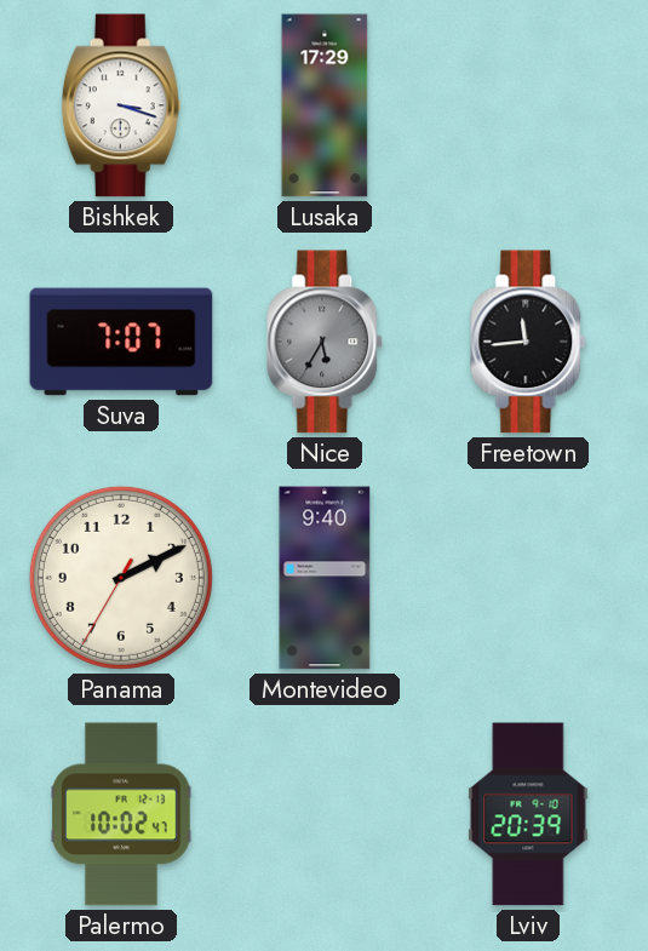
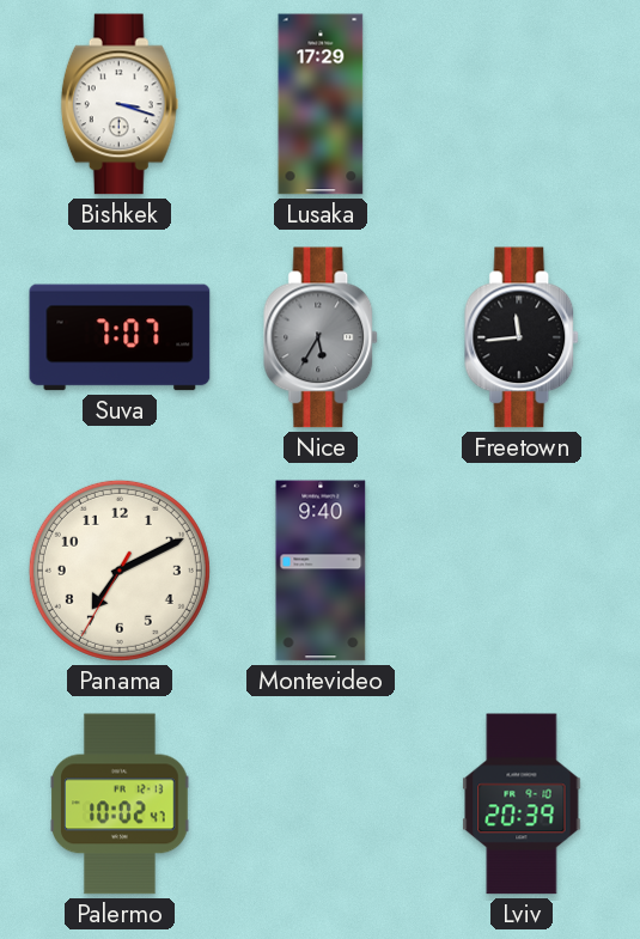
Panama: 2:10 -> 7:10
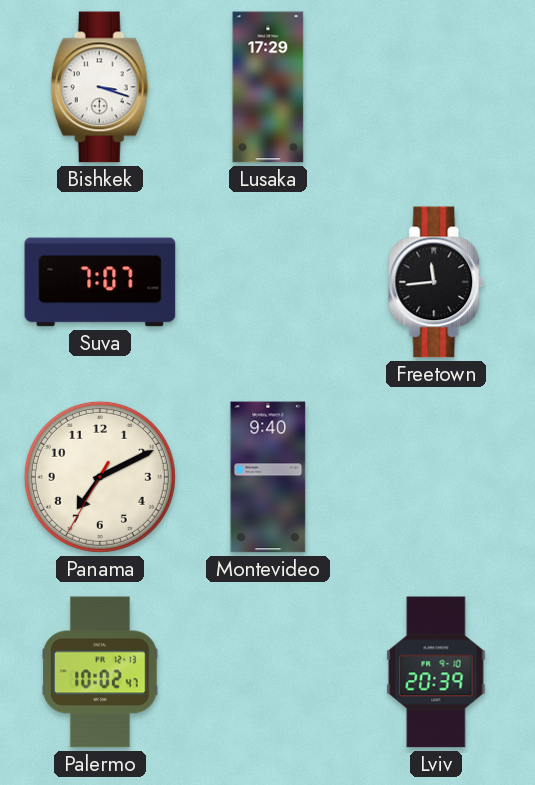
Nice: 5:35 -> none
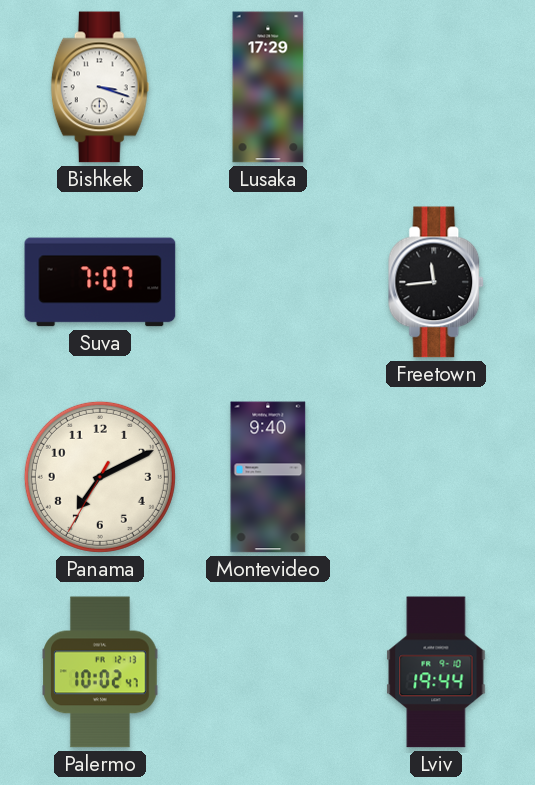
Lviv: 20:39 -> 19:44
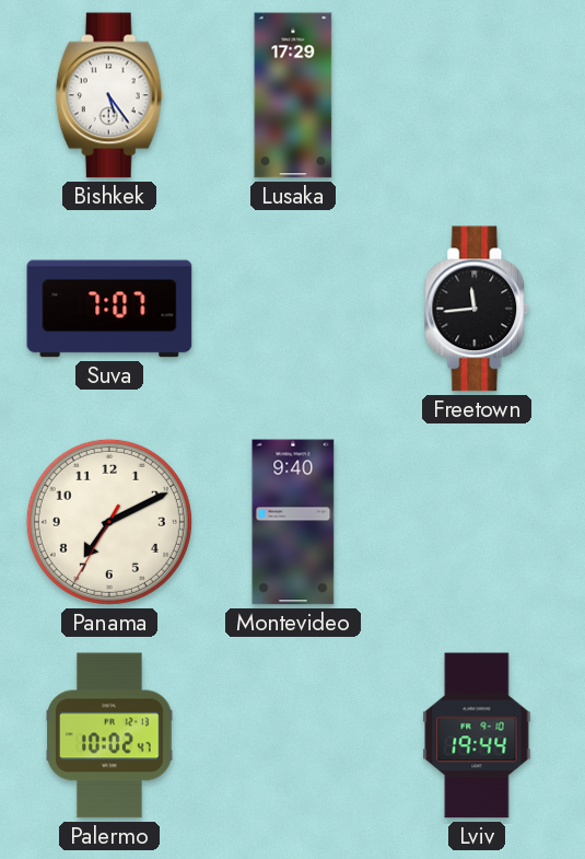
Bishkek: 3:18 -> 5:24
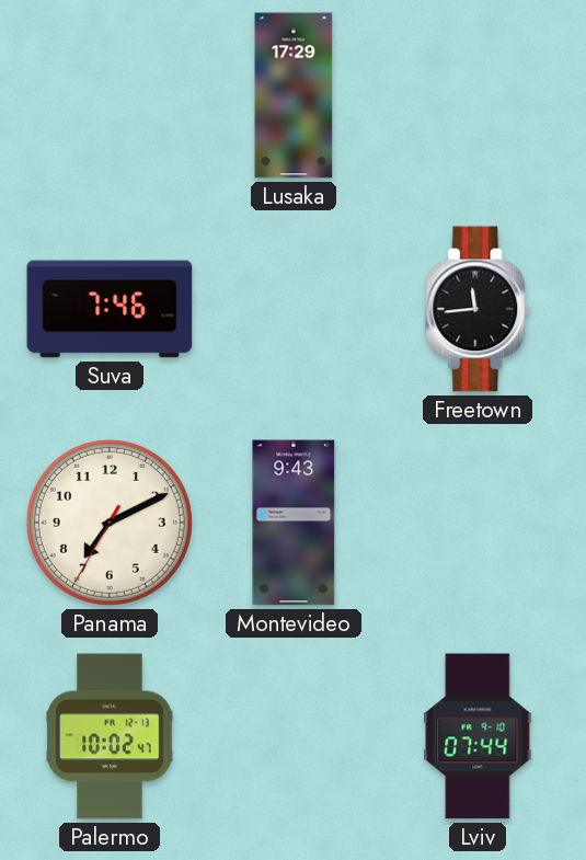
Bishkek: 5:24 -> none
Suva: 7:07 -> 7:46
Montevideo: 9:40 -> 9:43
Lviv: 19:44 -> 07:44
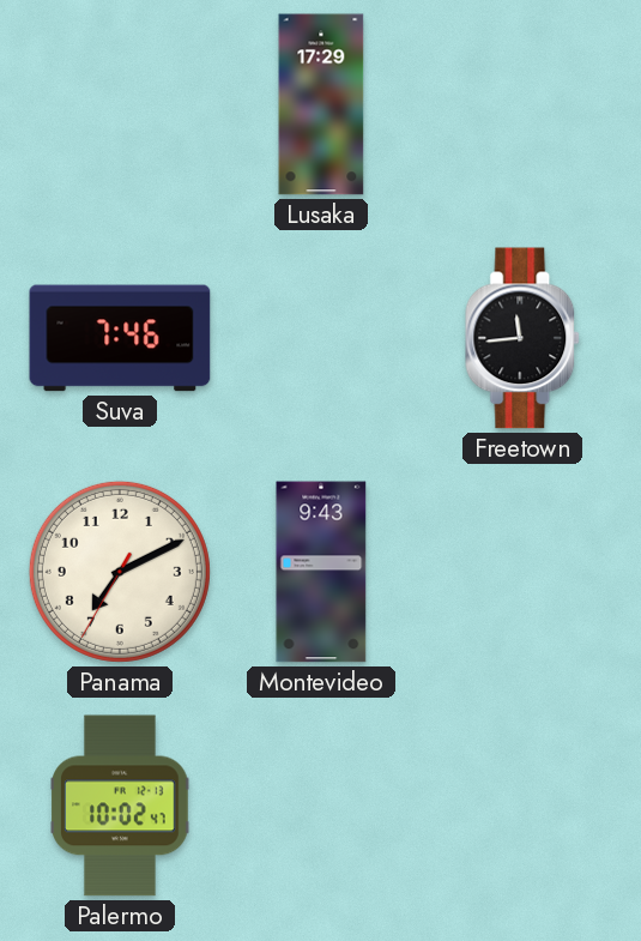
Lviv: 07:44 -> none
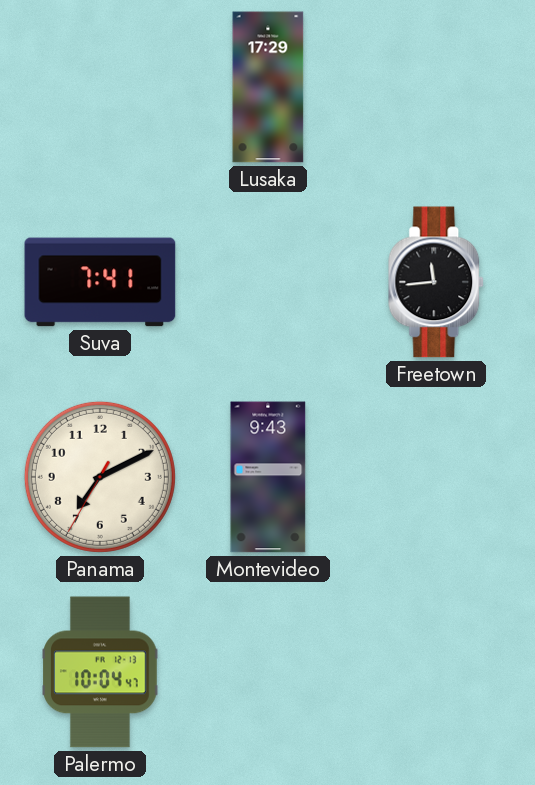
Suva: 7:46 -> 7:41
Palermo: 10:02 -> 10:04
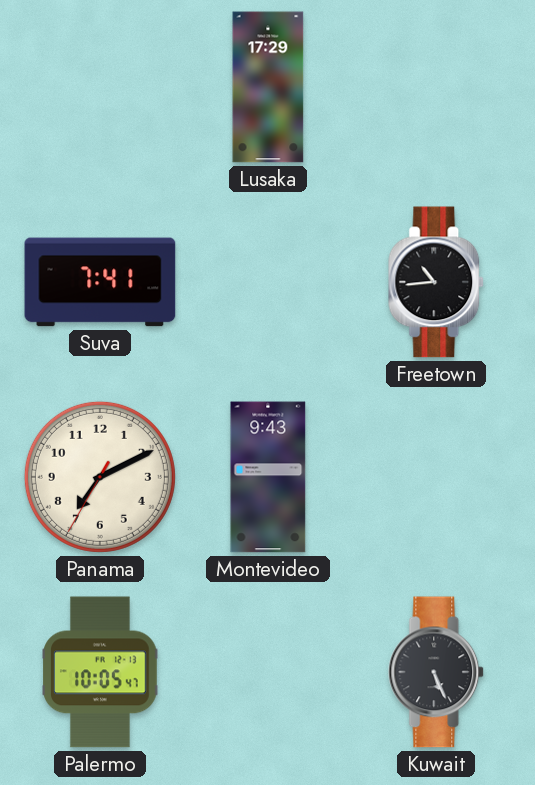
Freetown: 11:44 -> 10:44
Palermo: 10:04 -> 10:05
Kuwait: none -> 5:26
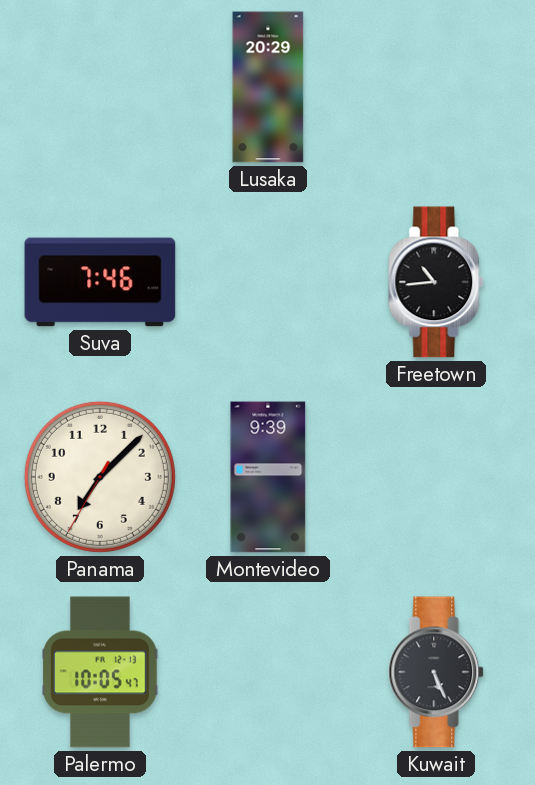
Lusaka: 17:29 -> 20:29
Suva: 7:41 -> 7:46
Panama: 7:10 -> 7:07
Montevideo: 9:43 -> 9:39
